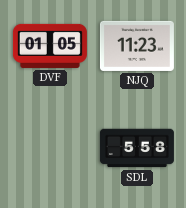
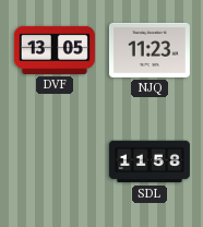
DVF: 01:05 -> 13:05
SDL: 5:58 -> 11:58
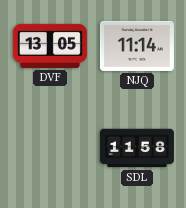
NJQ: 11:23 -> 11:14
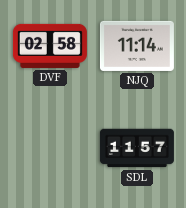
DVF: 13:05 -> 02:58
SDL: 11:58 -> 11:57
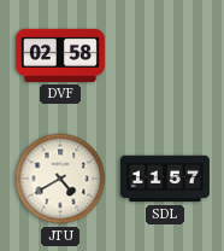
NJQ: 11:14 -> none
JTU: none -> 4:40
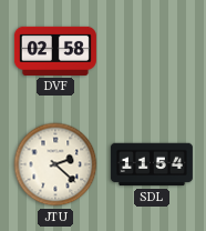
JTU: 4:40 -> 2:22
SDL: 11:57 -> 11:54
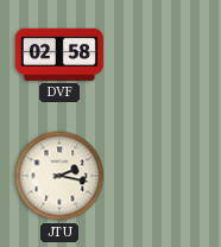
JTU: 2:22 -> 2:17
SDL: 11:54 -> none
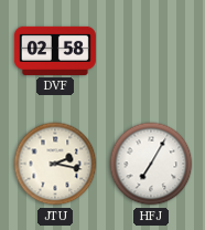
HFJ: none -> 7:05
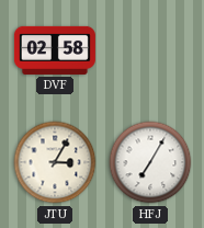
JTU: 2:17 -> 3:05
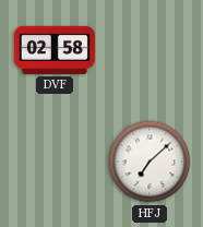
JTU: 3:05 -> none
HFJ: 7:05 -> 7:08
